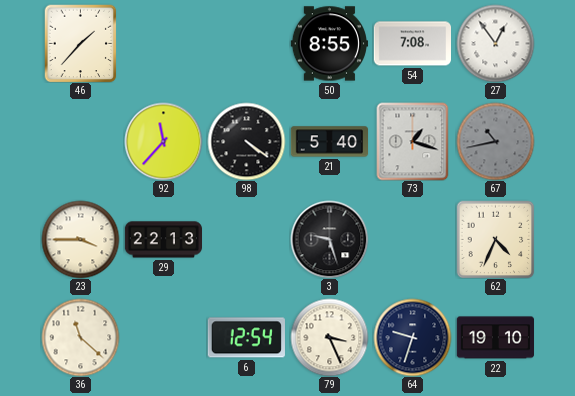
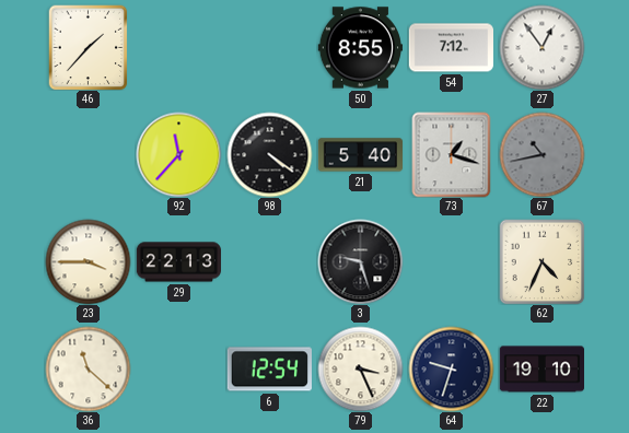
54: 7:08 -> 7:12
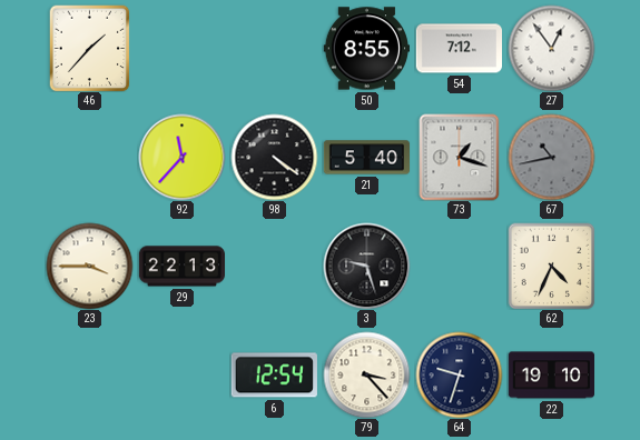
36: 11:22 -> none
79: 3:26 -> 3:23
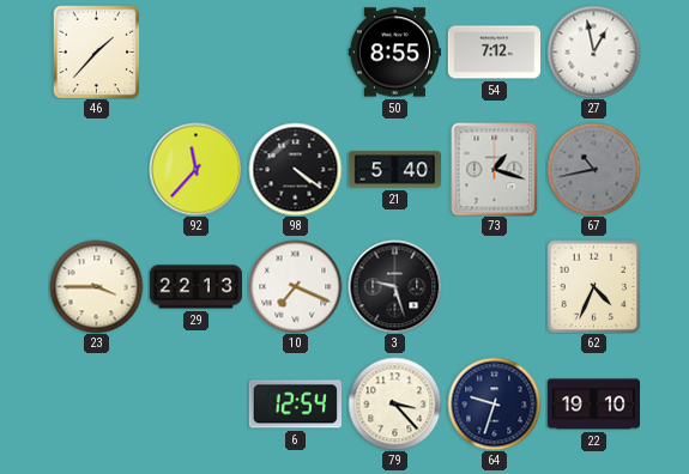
27: 12:54 -> 12:58
10: none -> 7:19
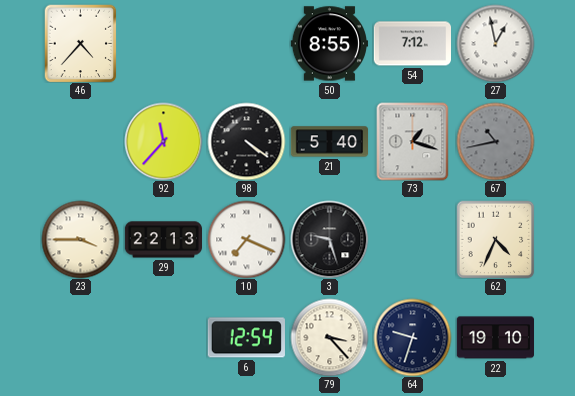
46: 1:37 -> 4:37
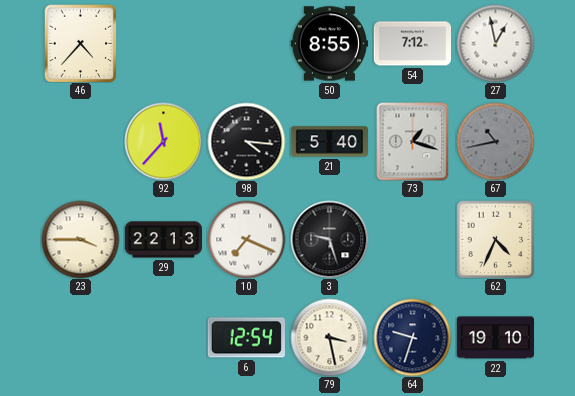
98: 4:21 -> 4:16
79: 3:23 -> 3:28
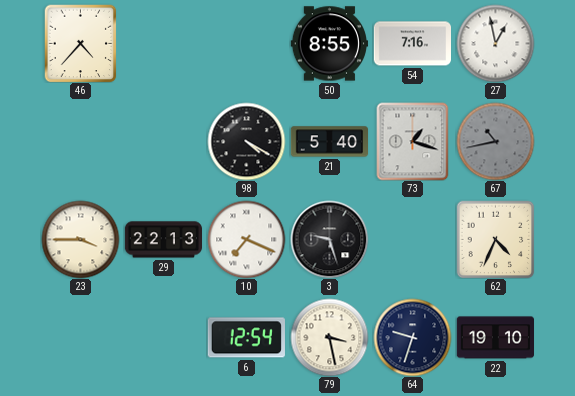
54: 7:12 -> 7:16
92: 11:37 -> none
98: 4:16 -> 4:20
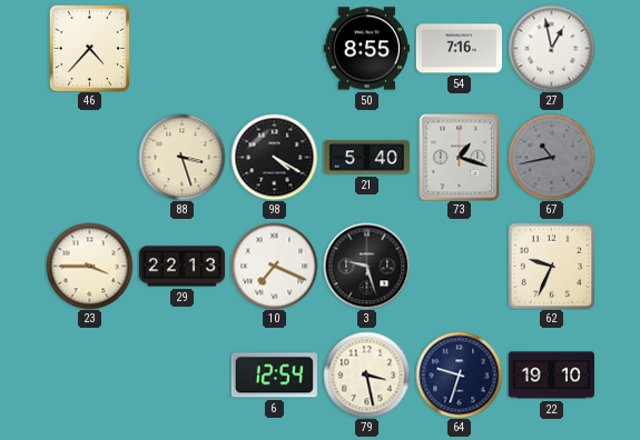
88: none -> 3:27
62: 4:34 -> 9:34
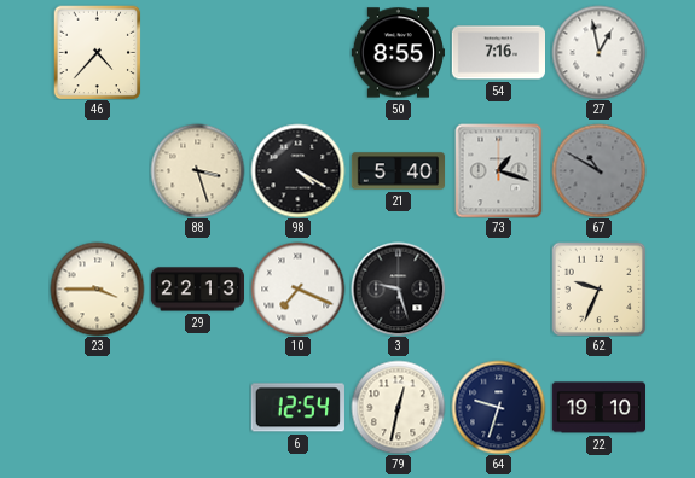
67: 10:43 -> 10:50
79: 3:28 -> 12:32
